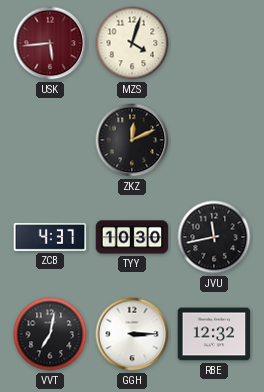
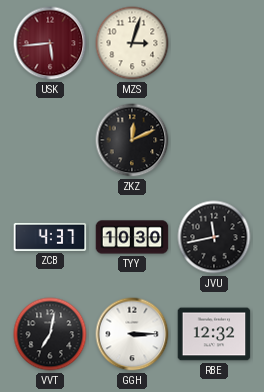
MZS: 4:03 -> 3:03
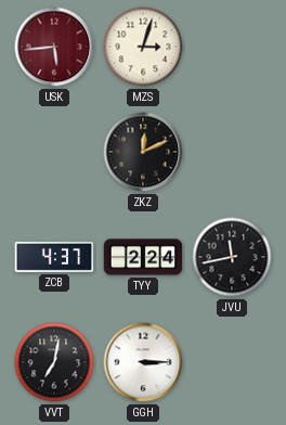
TYY: 10:30 -> 2:24
RBE: 12:32 -> none
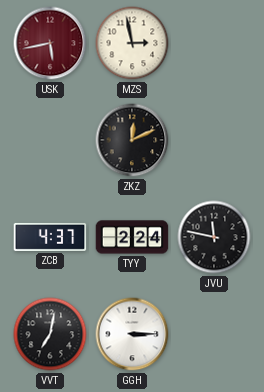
USK: 5:44 -> 5:43
MZS: 3:03 -> 2:58
JVU: 11:43 -> 11:47
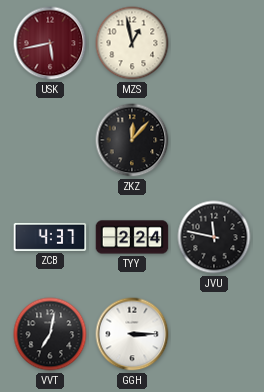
MZS: 2:58 -> 12:58
ZKZ: 12:11 -> 12:07
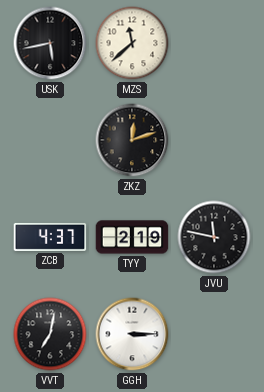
USK dial: burgundy -> black
MZS: 12:58 -> 11:38
ZKZ: 12:07 -> 12:12
TYY: 2:24 -> 2:19
